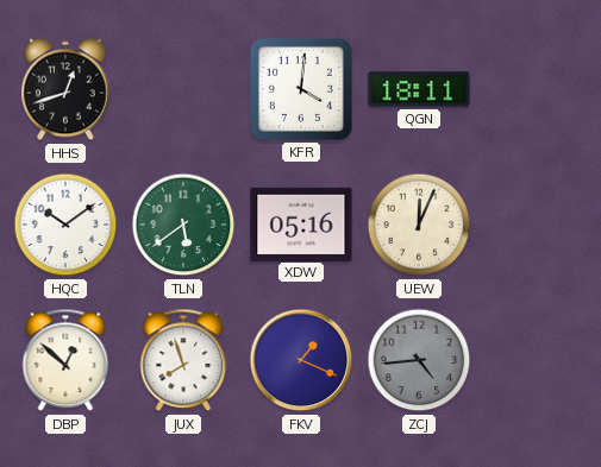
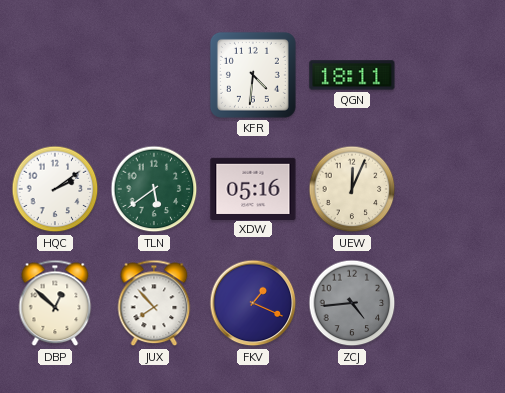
HHS: 12:42 -> none
KFR: 4:01 -> 4:31
HQC: 10:09 -> 2:09
JUX: 7:57 -> 7:53
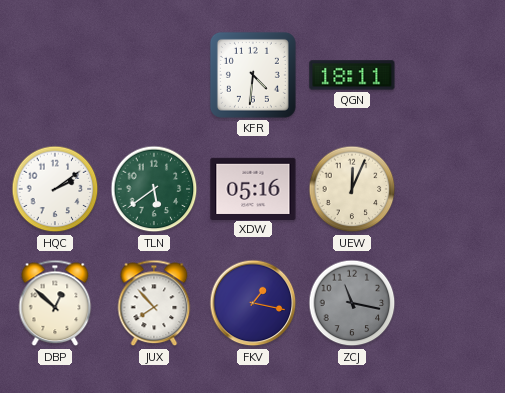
FKV: 1:19 -> 1:17
ZCJ: 4:44 -> 11:17
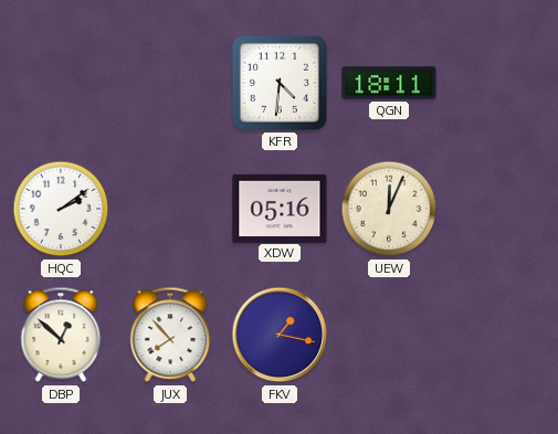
TLN: 5:39 -> none
ZCJ: 11:17 -> none
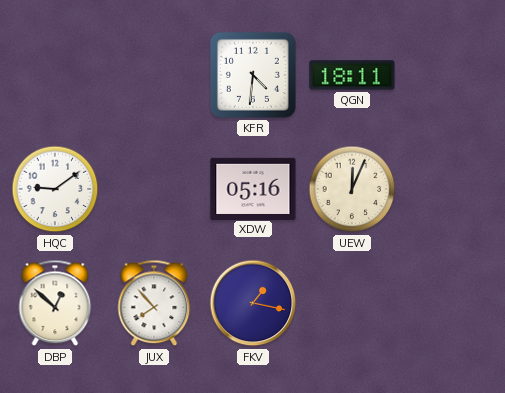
HQC: 2:09 -> 9:09
